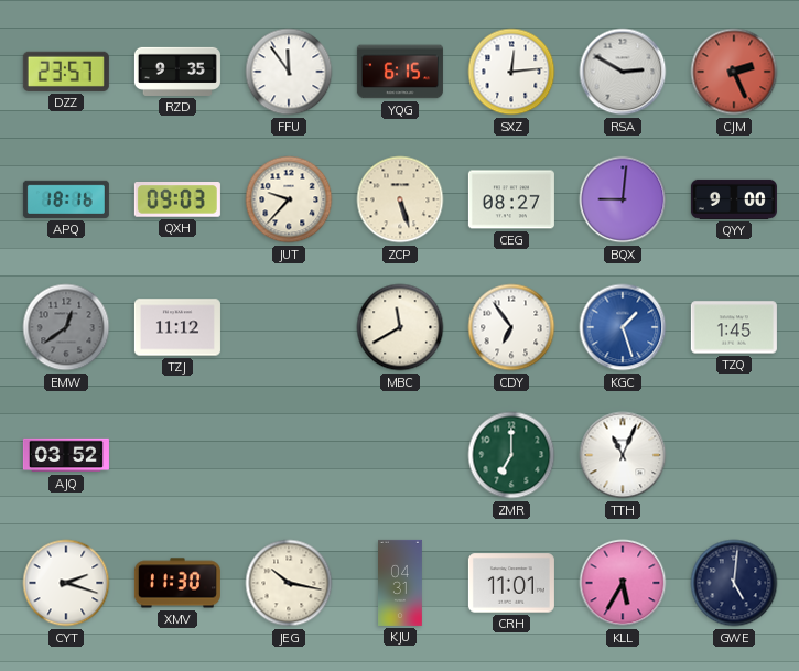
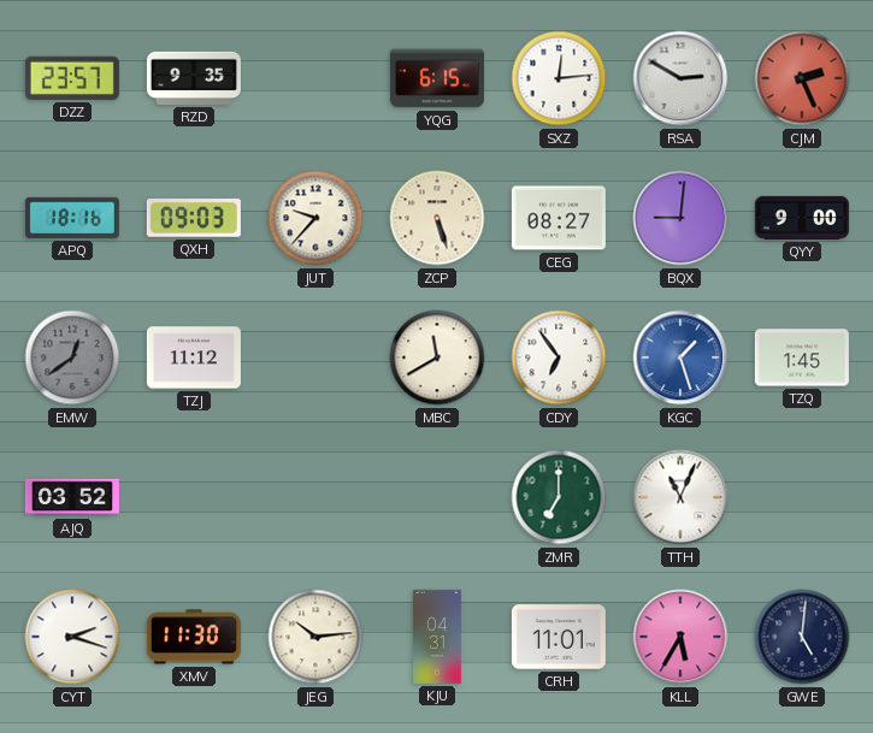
FFU: 11:54 -> none
JEG: 10:17 -> 10:14
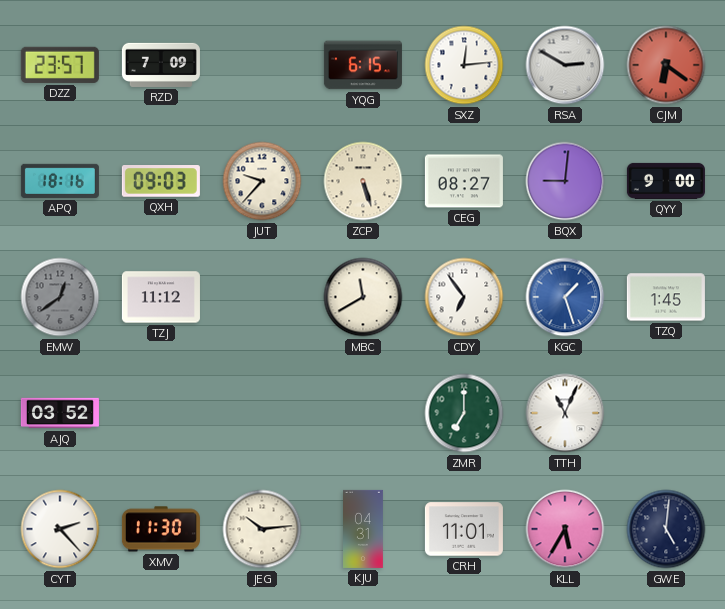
RZD: 9:35 -> 7:09
CJM: 2:26 -> 6:21
CYT: 2:18 -> 2:23
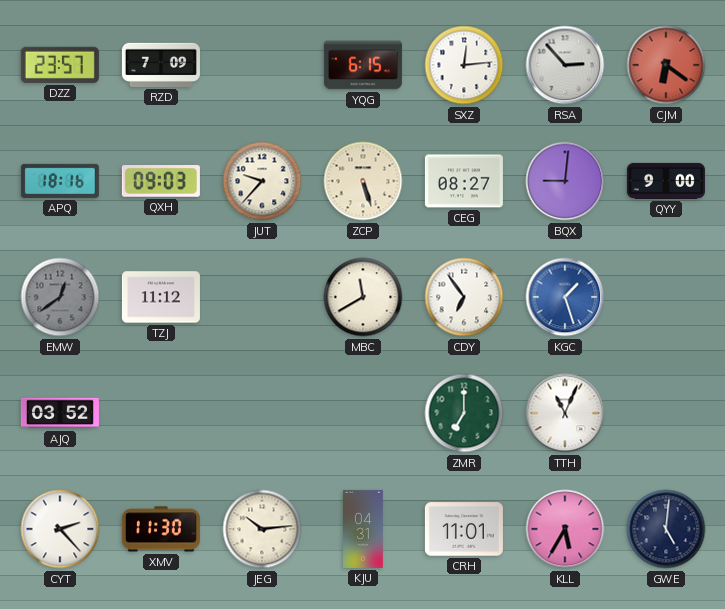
RSA: 2:50 -> 2:53
TZQ: 1:45 -> none
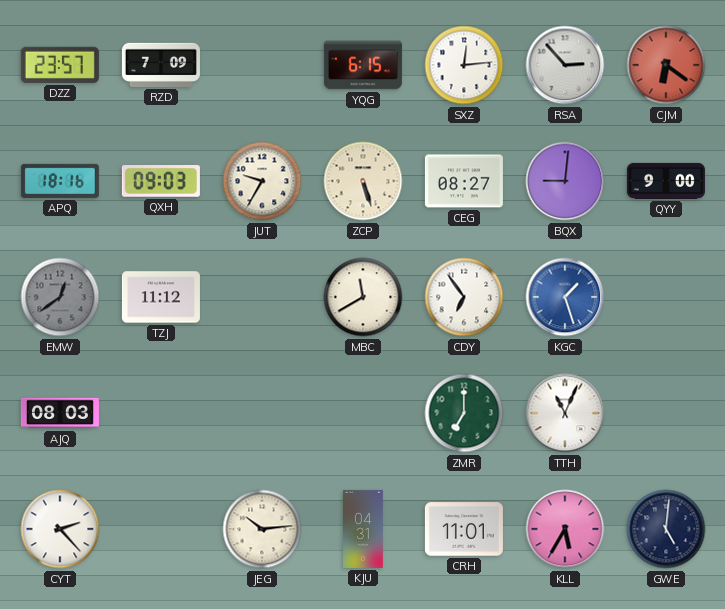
JUT: 9:37 -> 9:35
AJQ: 03:52 -> 08:03
XMV: 11:30 -> none
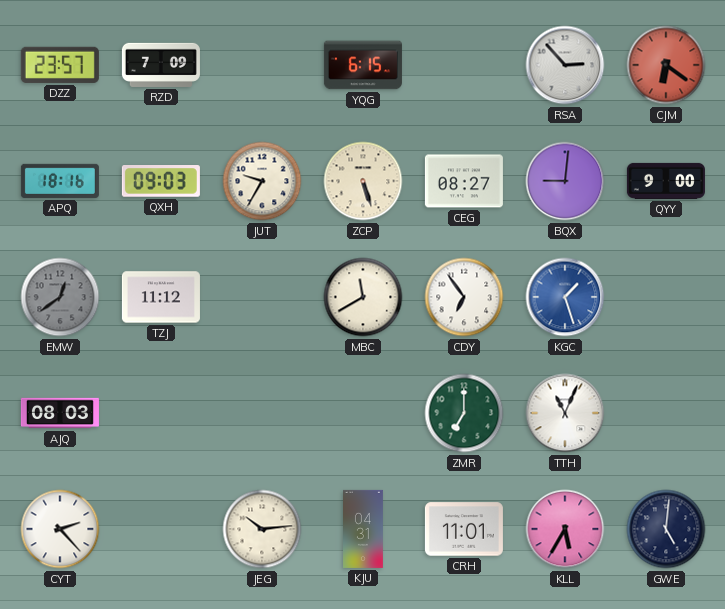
SXZ: 12:14 -> none
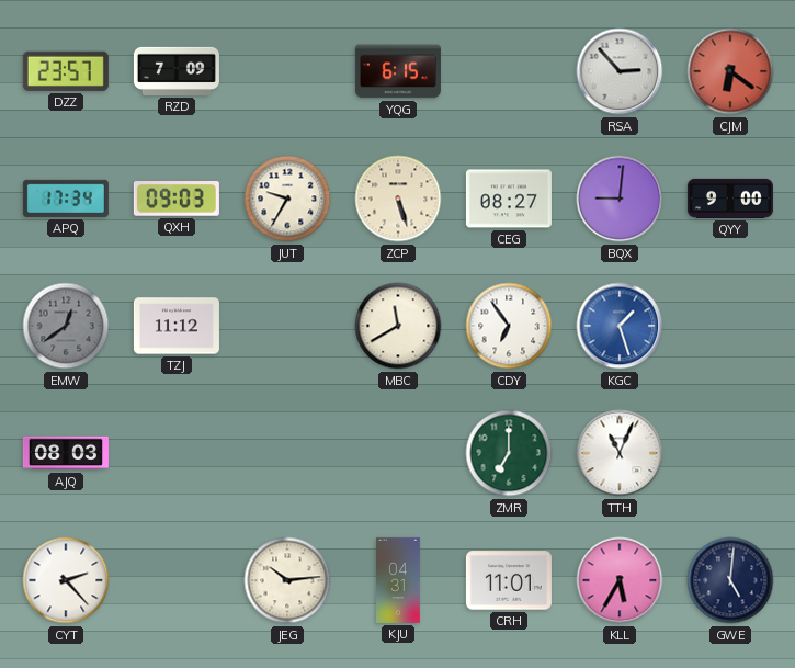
APQ: 18:16 -> 17:34
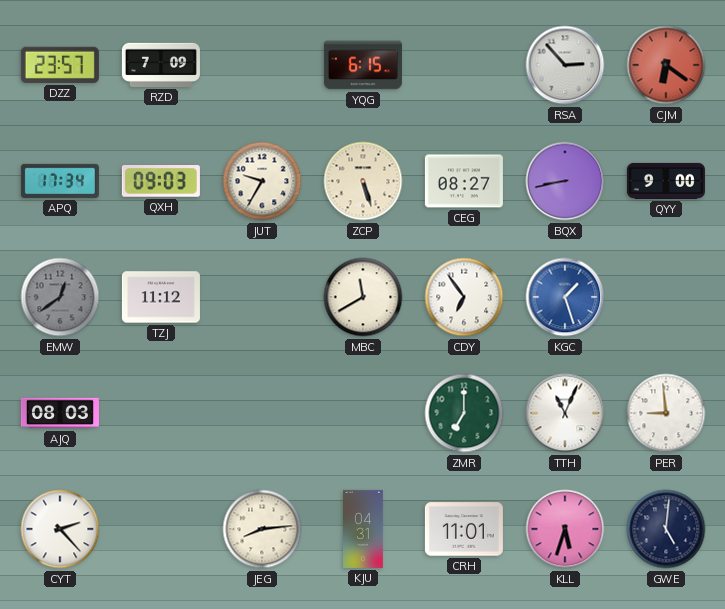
BQX: 9:01 -> 8:43
PER: none -> 8:59
JEG: 10:14 -> 8:14
KLL: 5:35 -> 5:33
